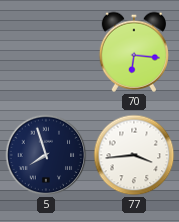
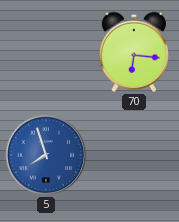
5 dial: navy -> blue
77: 3:44 -> none
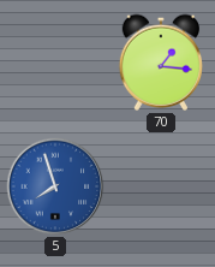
70: 6:16 -> 1:16
